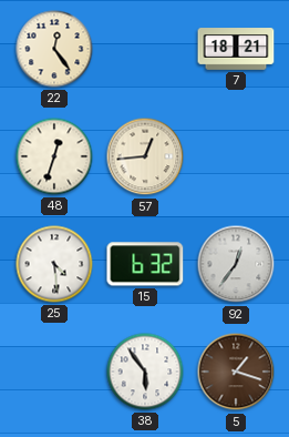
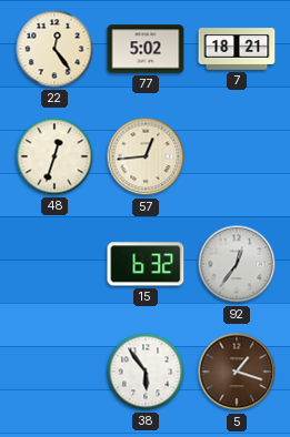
77: none -> 5:02
25: 4:29 -> none
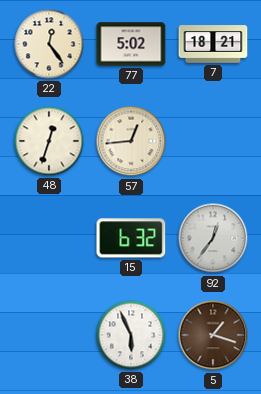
38: 5:54 -> 5:56
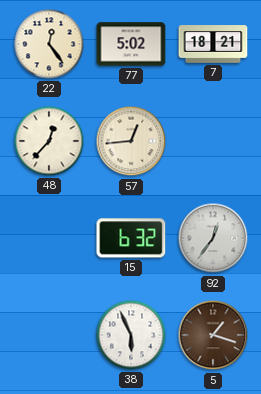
48: 12:33 -> 12:37
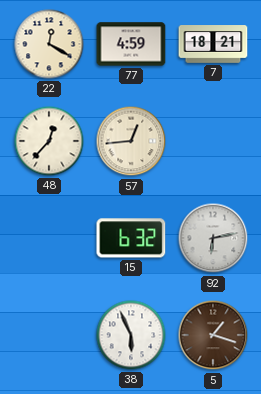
22: 12:24 -> 12:20
77: 5:02 -> 4:59
92: 12:36 -> 6:13
